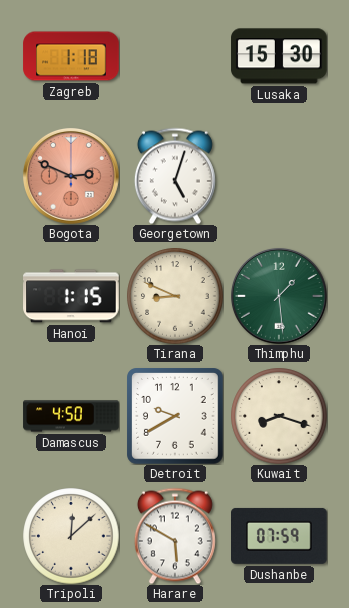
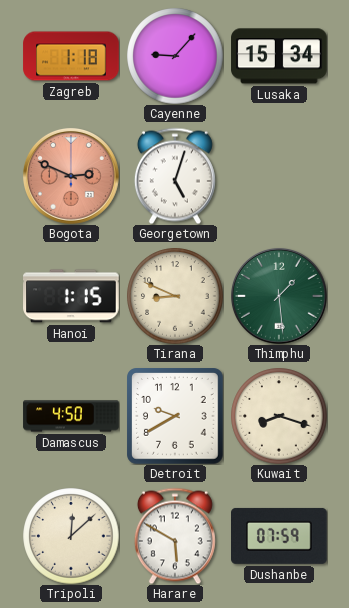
Cayenne: none -> 9:07
Lusaka: 15:30 -> 15:34
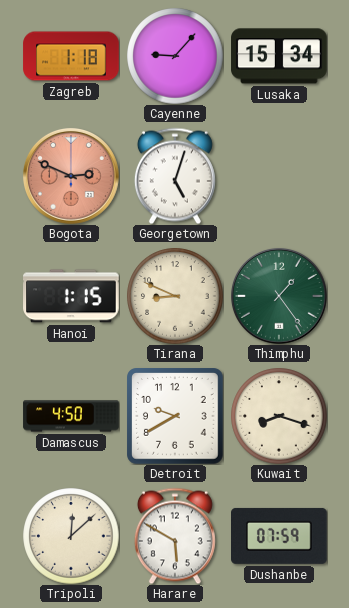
Thimphu: 1:29 -> 1:24
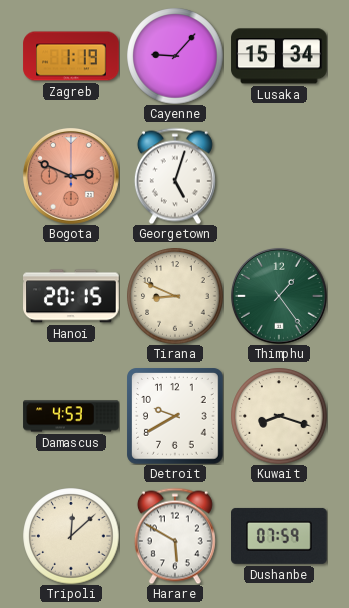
Zagreb: 1:18 -> 1:19
Hanoi: 1:15 -> 20:15
Damascus: 4:50 -> 4:53
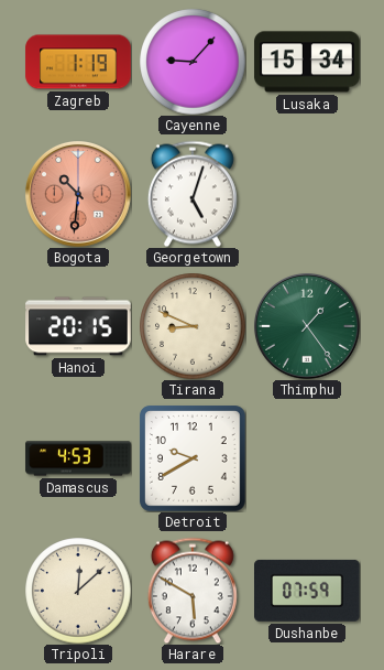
Bogota: 2:49 -> 10:31
Kuwait: 8:18 -> none
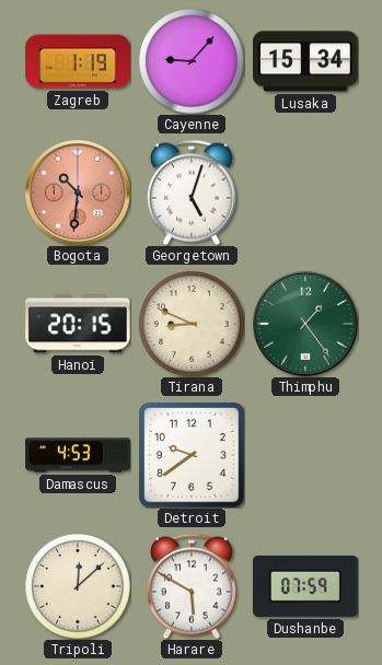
Detroit: 9:40 -> 9:39
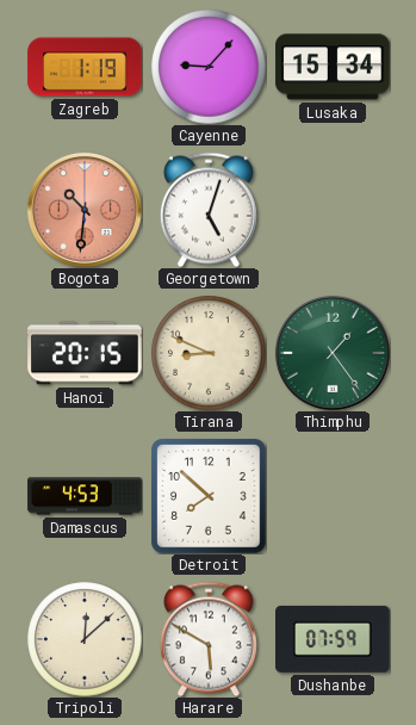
Detroit: 9:39 -> 7:52
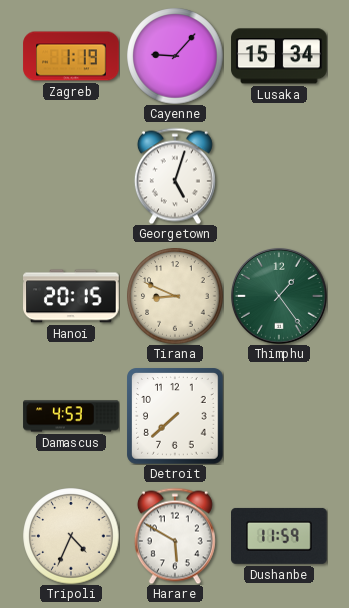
Bogota: 10:31 -> none
Detroit: 7:52 -> 7:38
Tripoli: 12:08 -> 4:34
Dushanbe: 07:59 -> 11:59
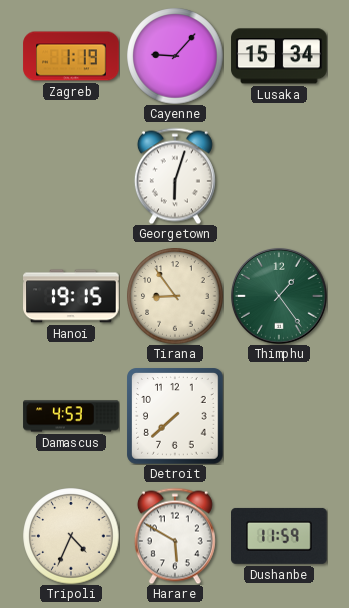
Georgetown: 5:03 -> 6:03
Hanoi: 20:15 -> 19:15
Tirana: 8:49 -> 8:54
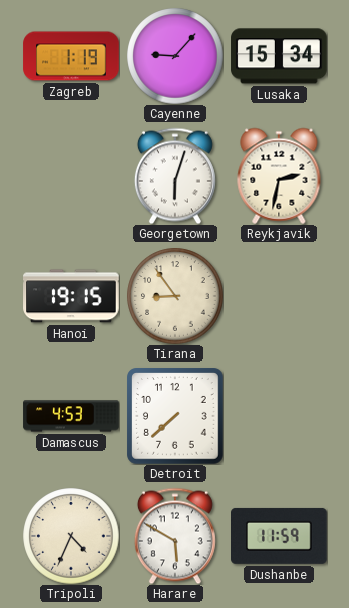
Reykjavik: none -> 2:32
Thimphu: 1:24 -> none
